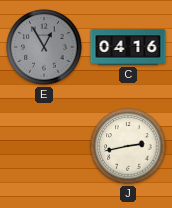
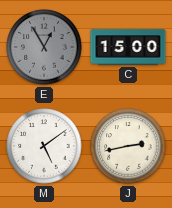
C: 04:16 -> 15:00
M: none -> 5:09
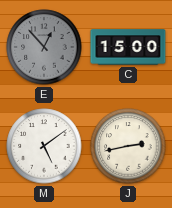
E: 12:55 -> 12:53
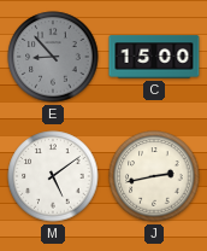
E: 12:53 -> 8:53
